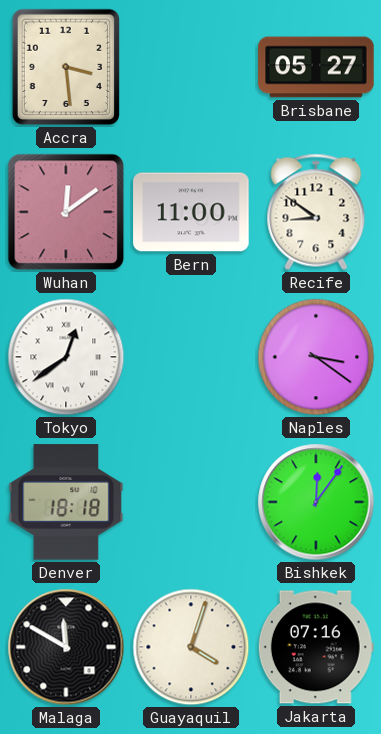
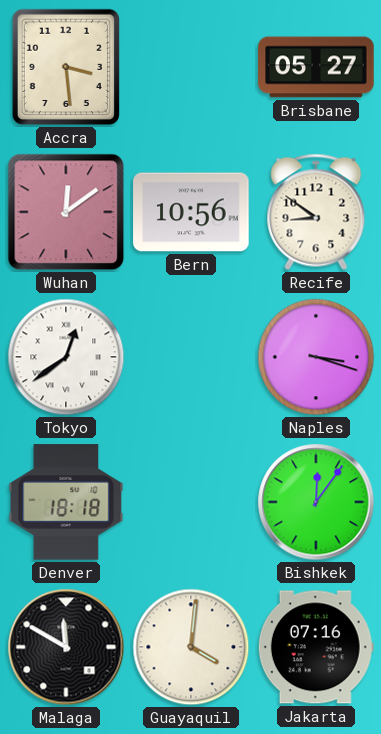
Bern: 11:00 -> 10:56
Naples: 3:21 -> 3:18
Guayaquil: 4:03 -> 4:01
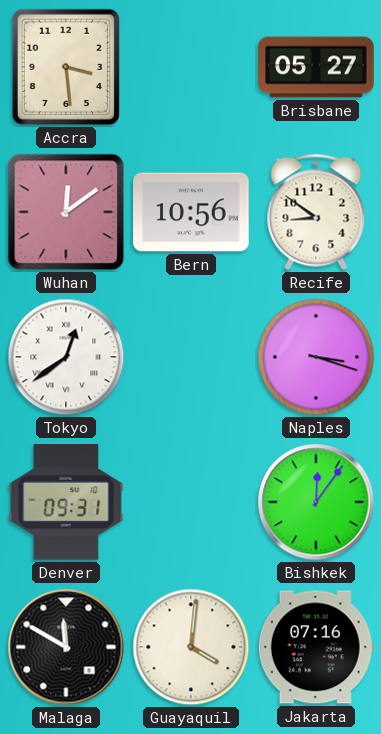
Denver: 18:18 -> 09:31
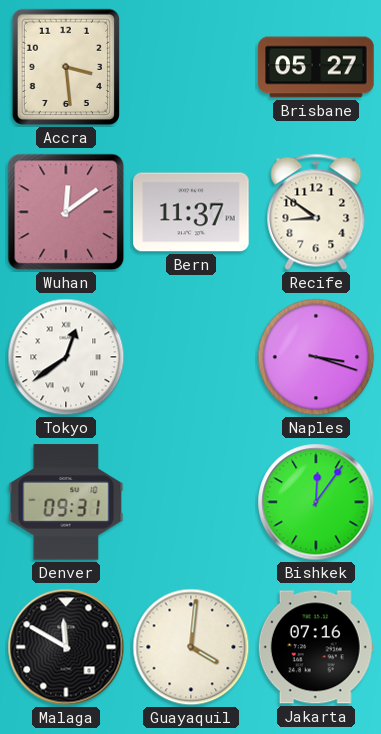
Bern: 10:56 -> 11:37
